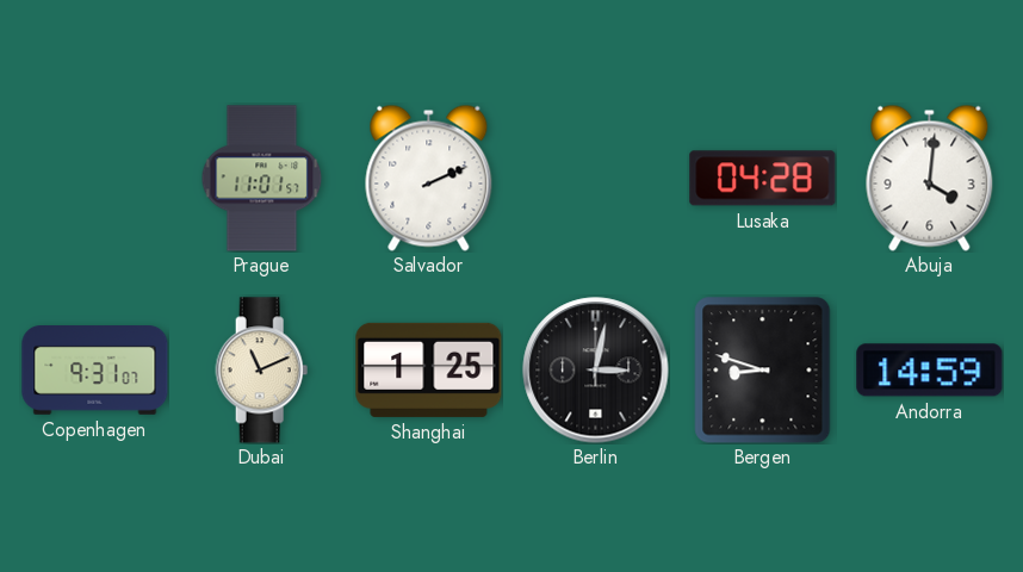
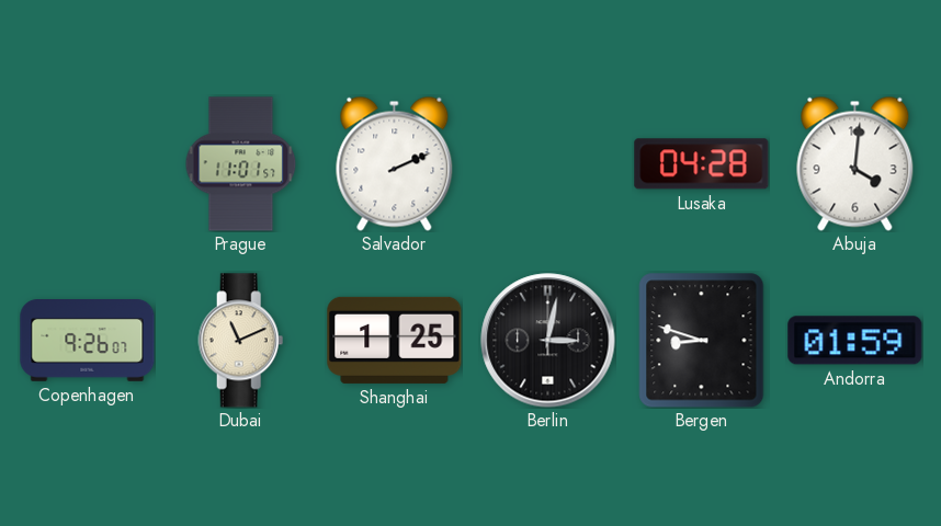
Copenhagen: 9:31 -> 9:26
Andorra: 14:59 -> 01:59
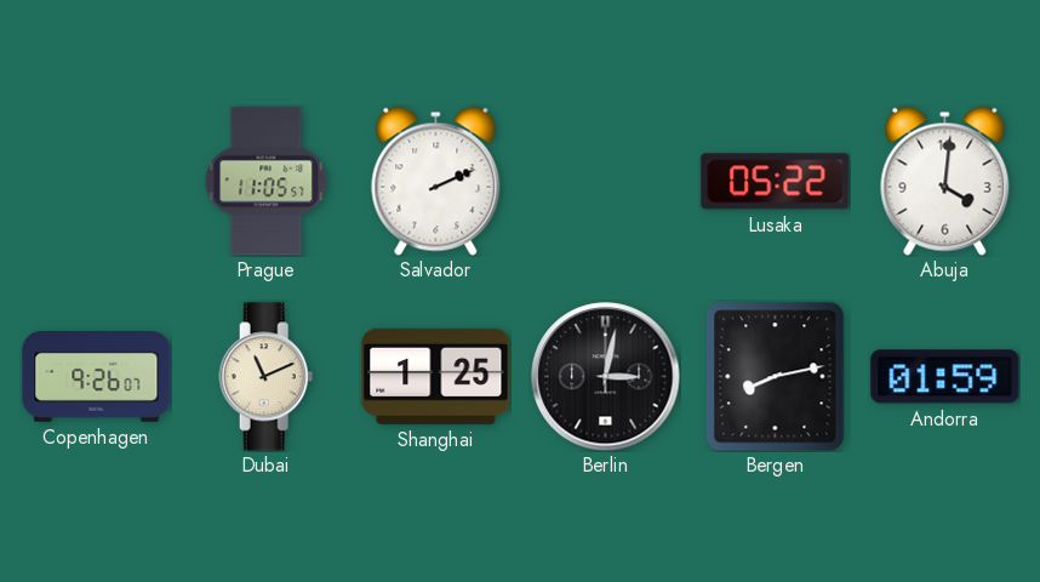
Prague: 11:01 -> 11:05
Lusaka: 04:28 -> 05:22
Bergen: 8:48 -> 8:13
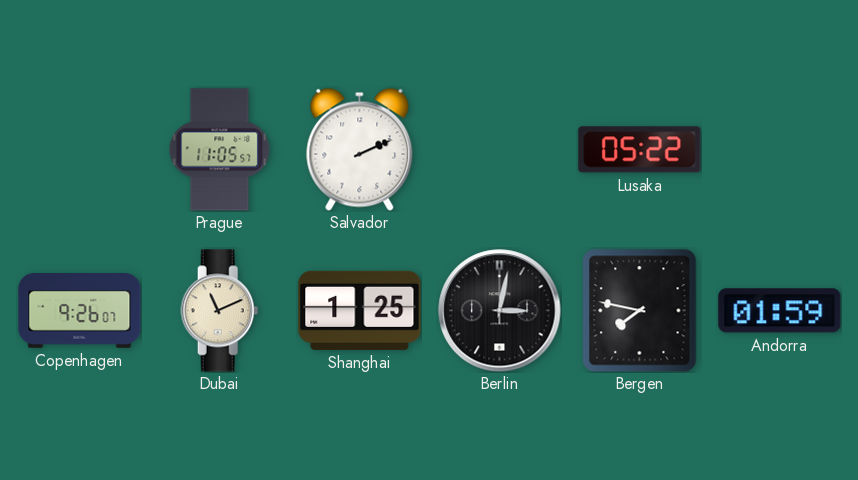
Abuja: 4:01 -> none
Bergen: 8:13 -> 7:47
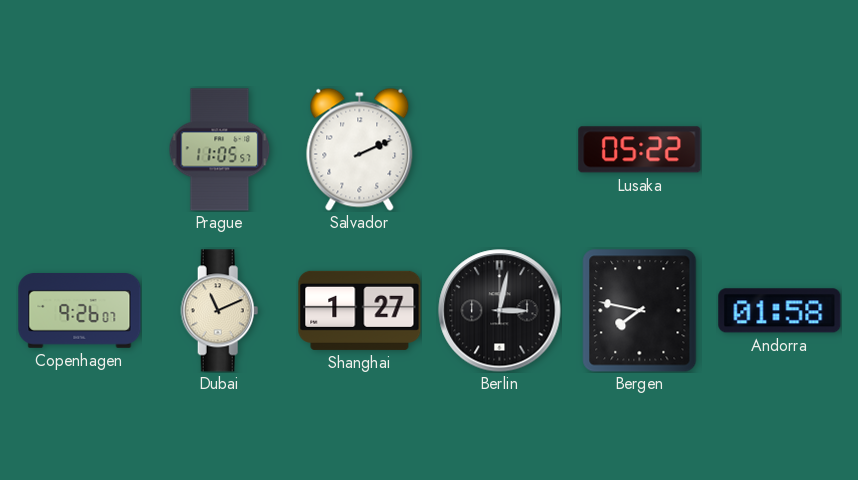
Shanghai: 1:25 -> 1:27
Andorra: 01:59 -> 01:58
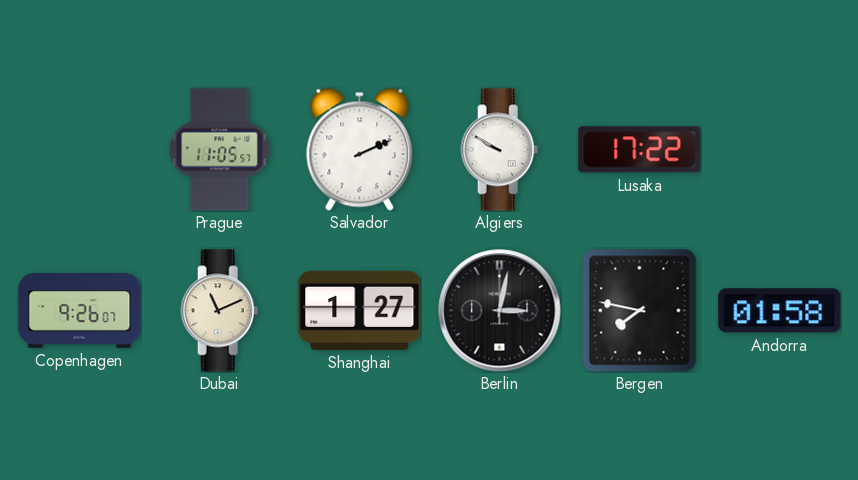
Algiers: none -> 9:50
Lusaka: 05:22 -> 17:22
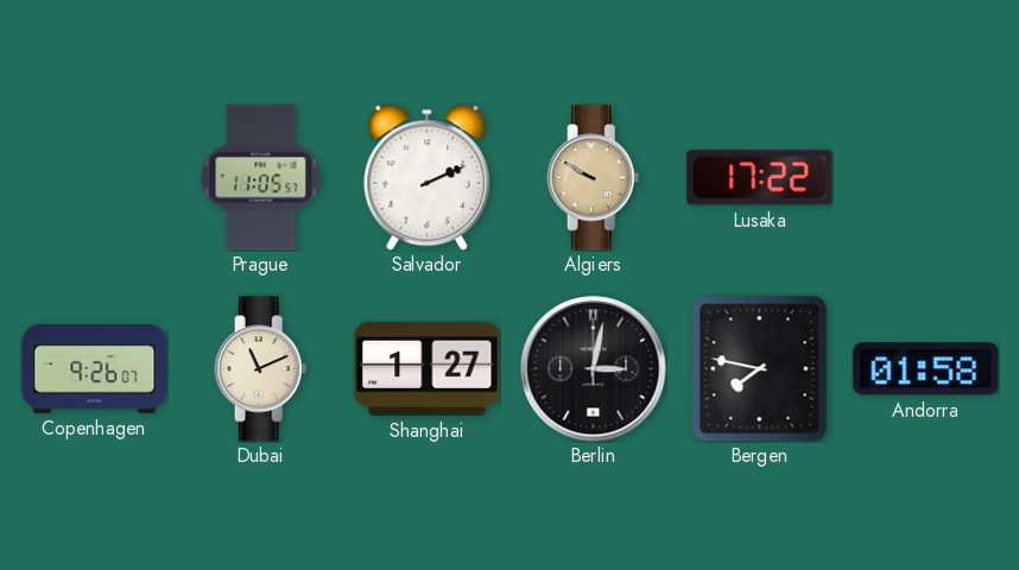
Algiers dial: white -> champagne
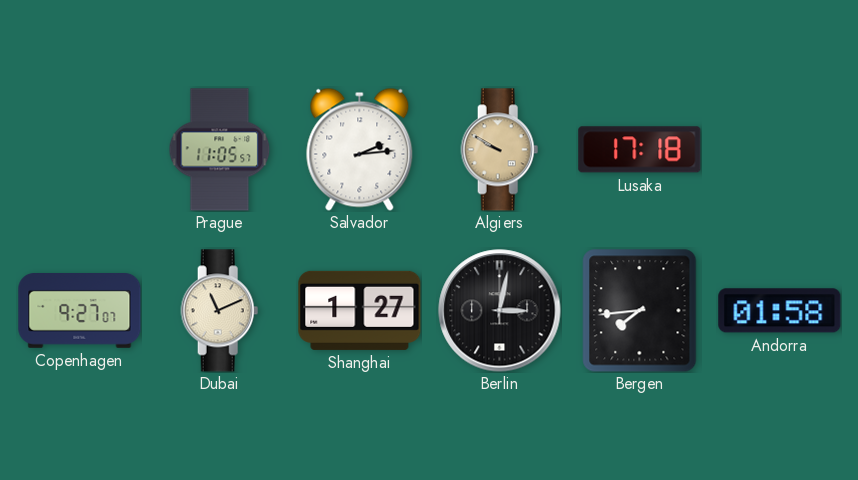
Salvador: 2:11 -> 2:14
Lusaka: 17:22 -> 17:18
Copenhagen: 9:26 -> 9:27
Bergen: 7:47 -> 7:44
